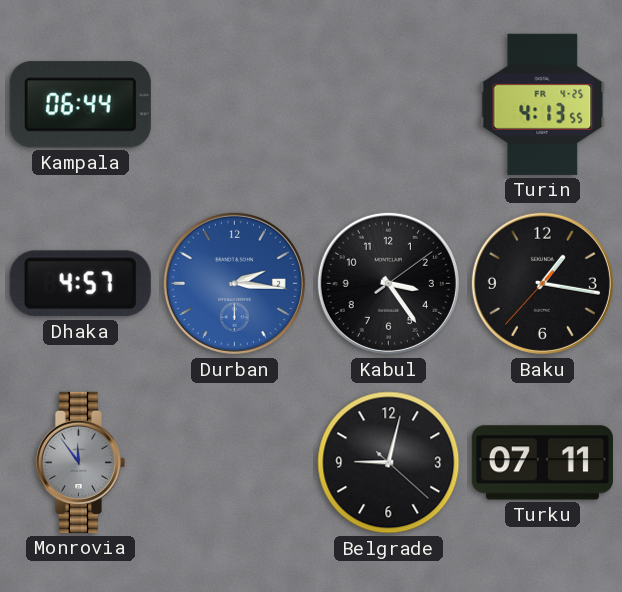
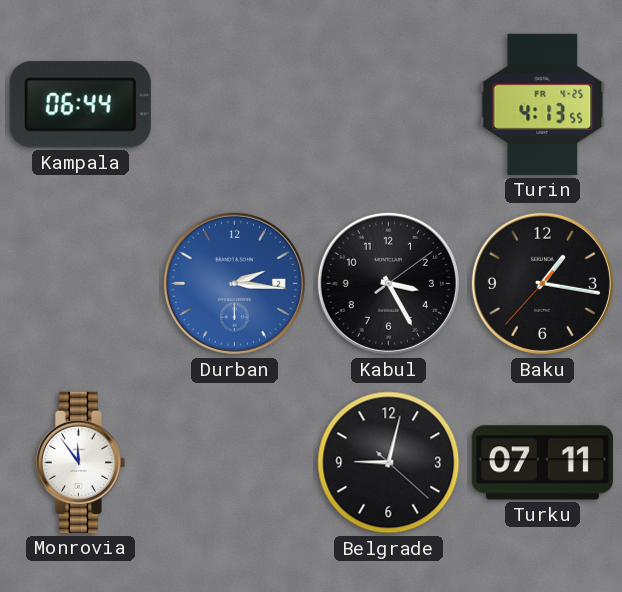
Dhaka: 4:57 -> none
Kabul: 3:24 -> 3:25
Monrovia dial: grey -> white
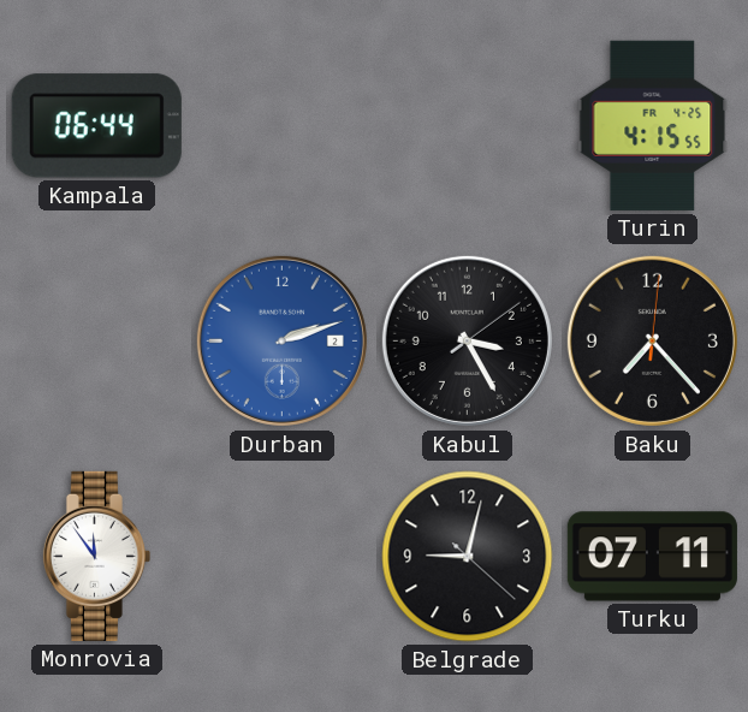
Turin: 4:13 -> 4:15
Durban: 2:16 -> 2:12
Baku: 1:16 -> 7:23
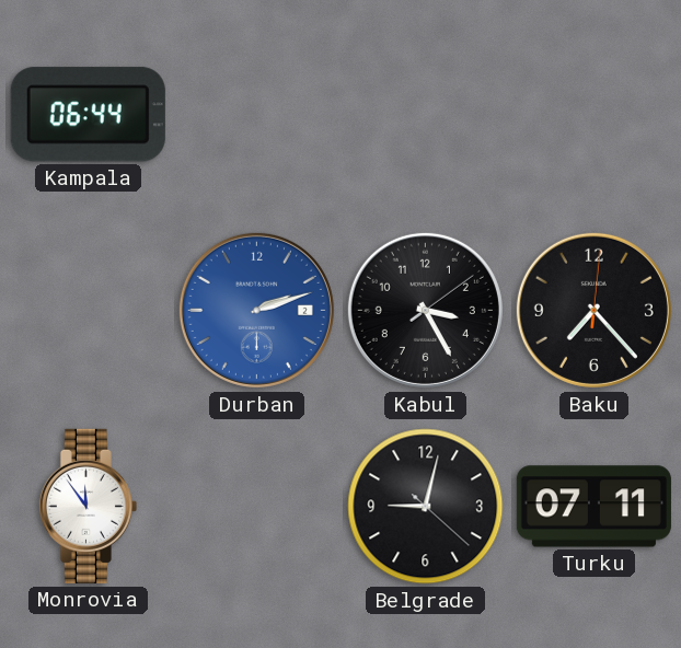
Turin: 4:15 -> none
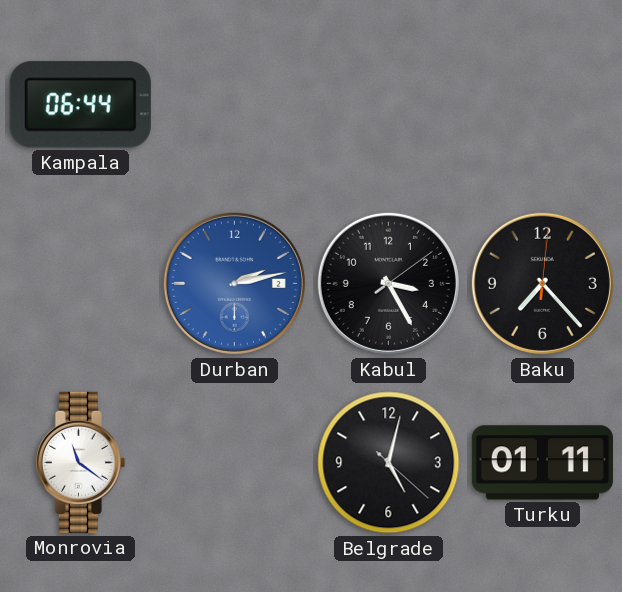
Durban: 2:12 -> 2:13
Monrovia: 11:54 -> 11:21
Belgrade: 9:02 -> 5:02
Turku: 07:11 -> 01:11
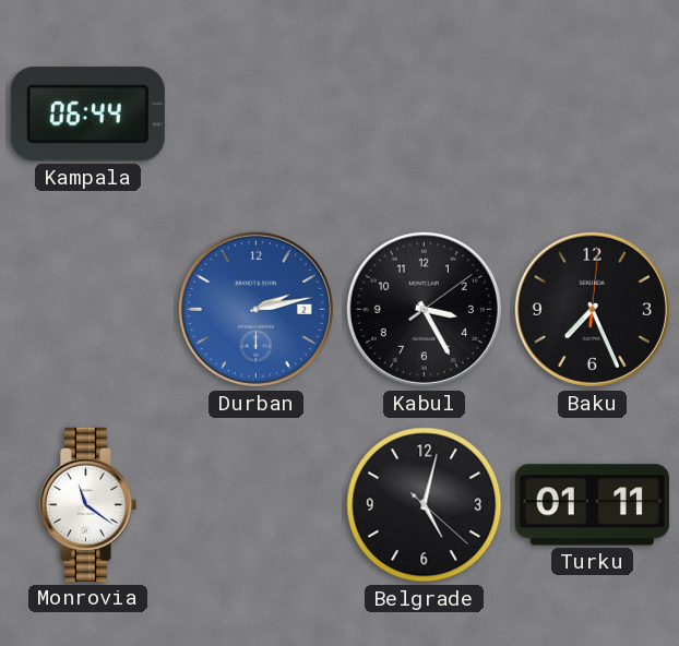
Baku: 7:23 -> 7:26
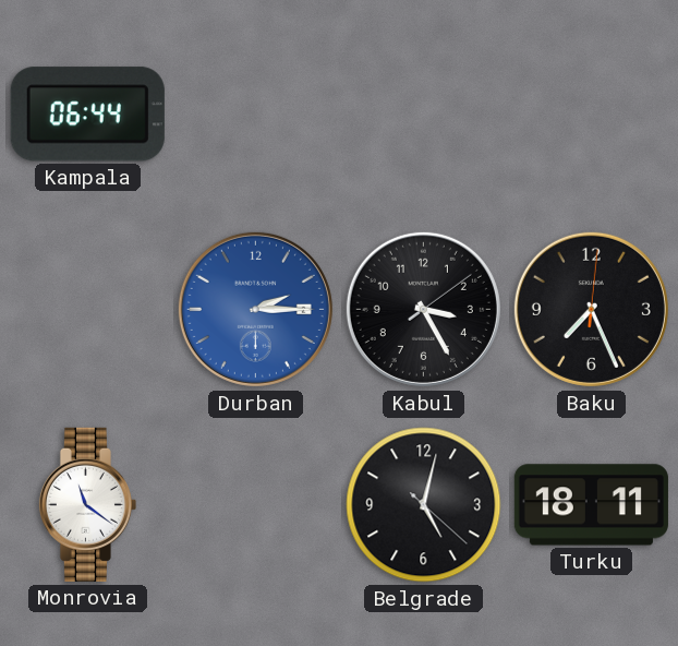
Durban: 2:13 -> 2:15
Turku: 01:11 -> 18:11
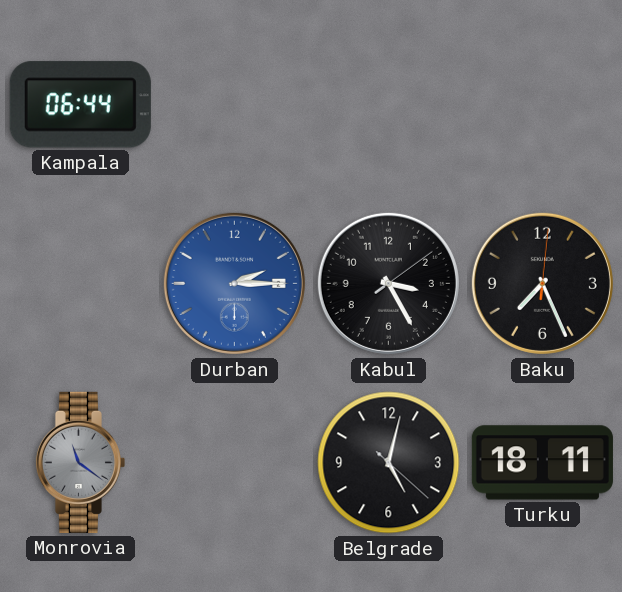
Monrovia dial: white -> grey
